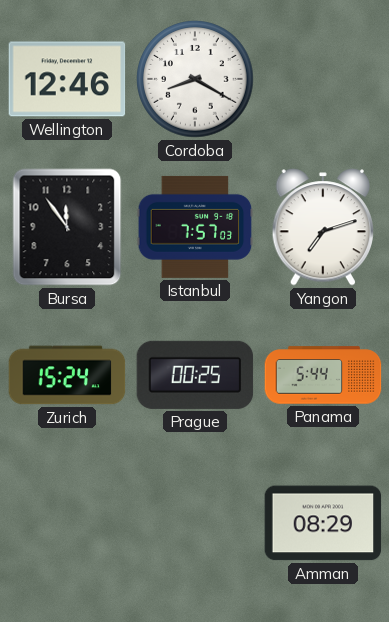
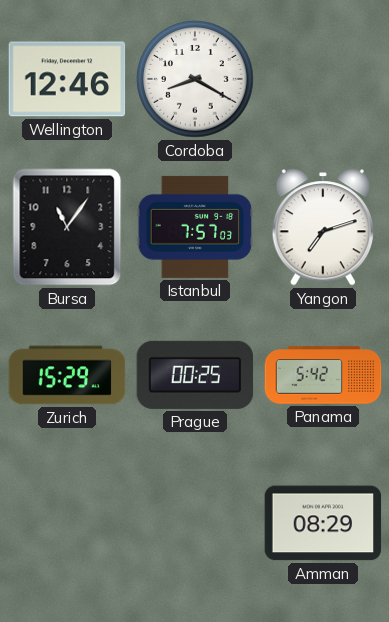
Bursa: 11:54 -> 11:06
Zurich: 15:24 -> 15:29
Panama: 5:44 -> 5:42
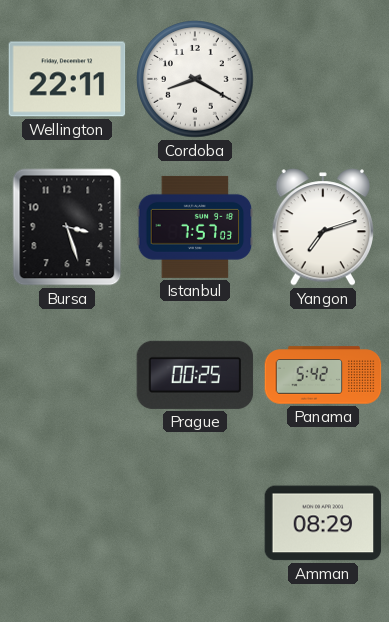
Wellington: 12:46 -> 22:11
Bursa: 11:06 -> 3:27
Zurich: 15:29 -> none
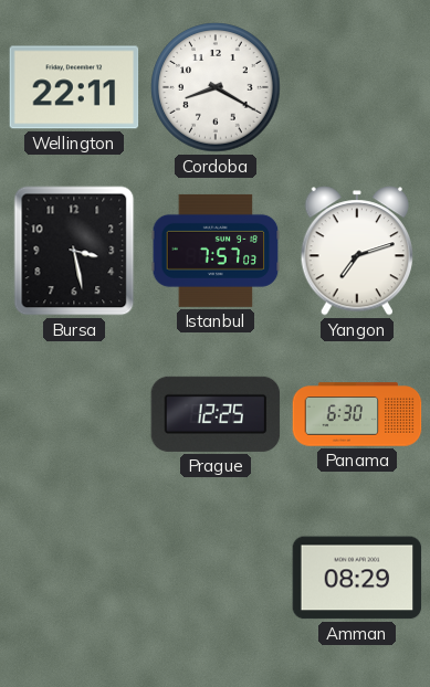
Bursa: 3:27 -> 3:28
Prague: 00:25 -> 12:25
Panama: 5:42 -> 6:30
